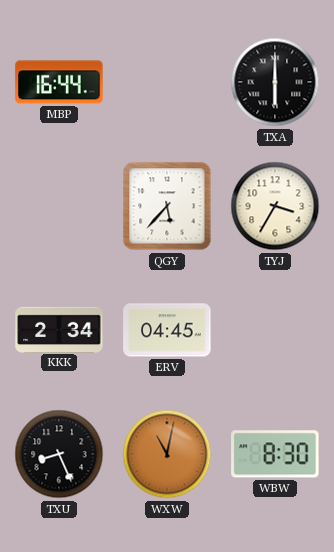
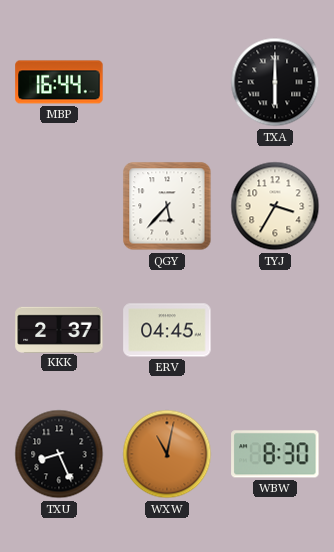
KKK: 2:34 -> 2:37
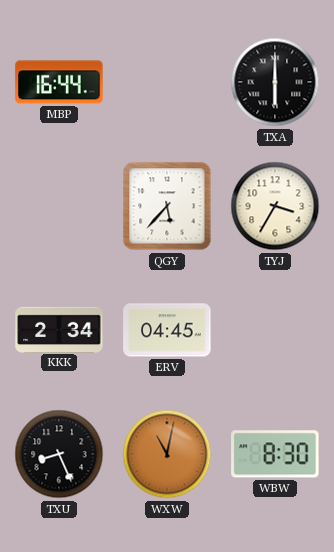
KKK: 2:37 -> 2:34
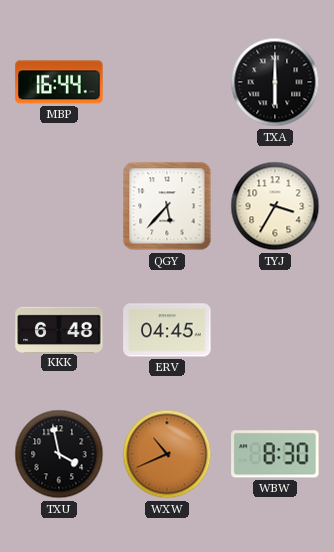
KKK: 2:34 -> 6:48
TXU: 8:26 -> 3:58
WXW: 11:02 -> 10:41
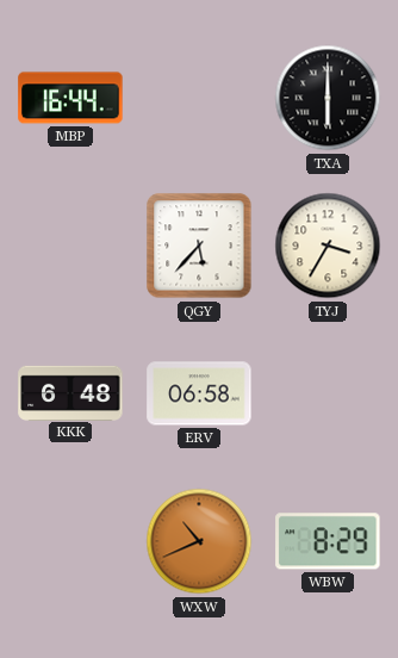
ERV: 04:45 -> 06:58
TXU: 3:58 -> none
WBW: 8:30 -> 8:29
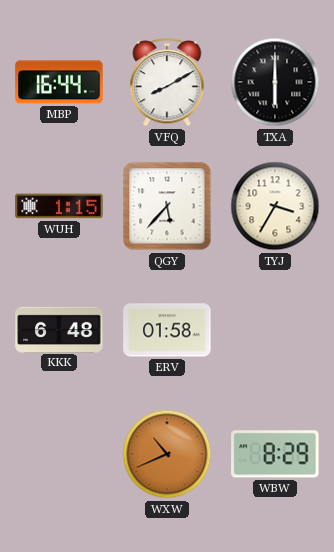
VFQ: none -> 8:10
WUH: none -> 1:15
ERV: 06:58 -> 01:58
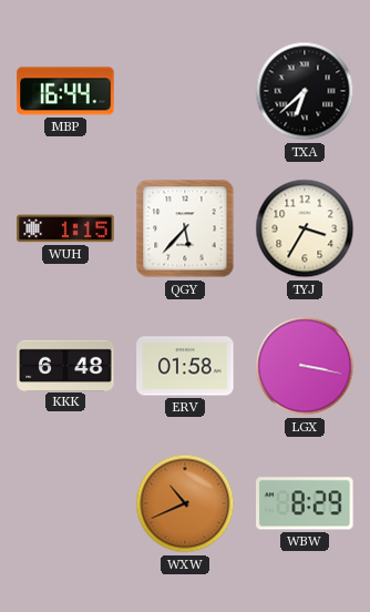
VFQ: 8:10 -> none
TXA: 6:00 -> 6:38
LGX: none -> 3:17
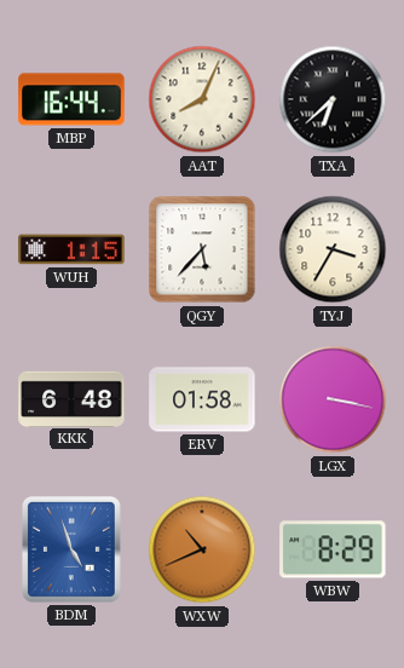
AAT: none -> 8:04
BDM: none -> 4:57
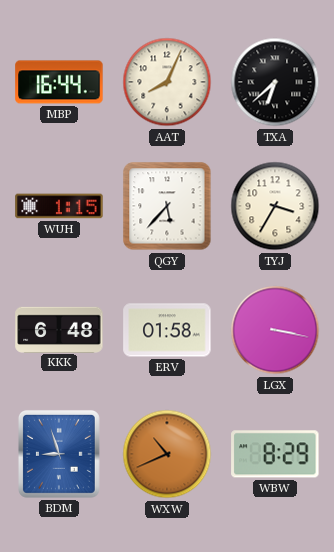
BDM: 4:57 -> 8:57
